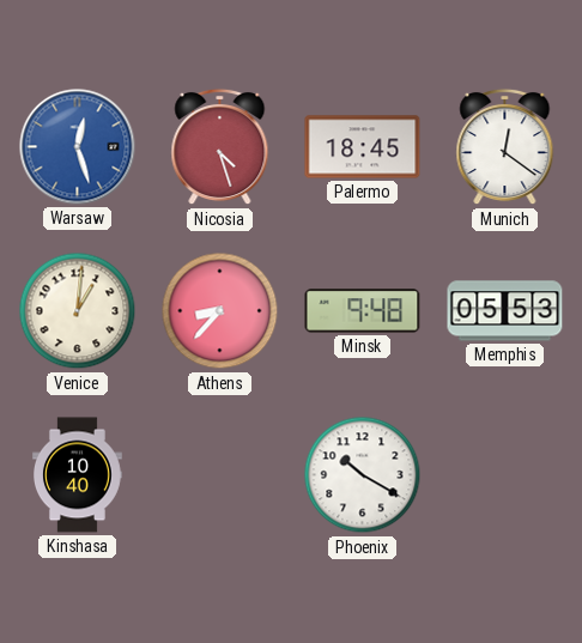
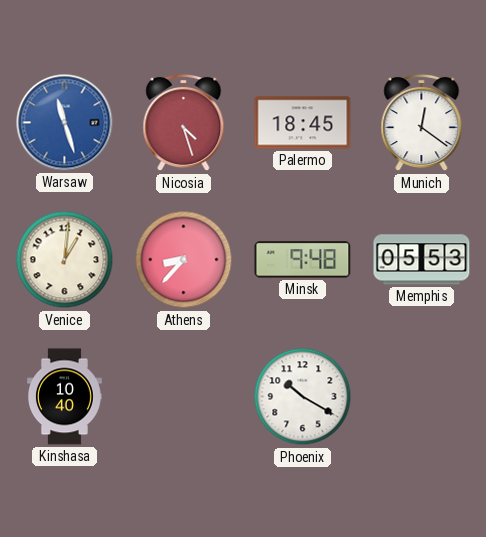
Warsaw: 12:27 -> 11:27
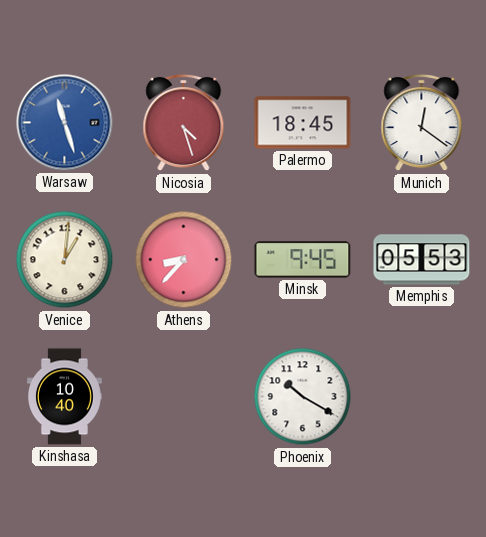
Minsk: 9:48 -> 9:45
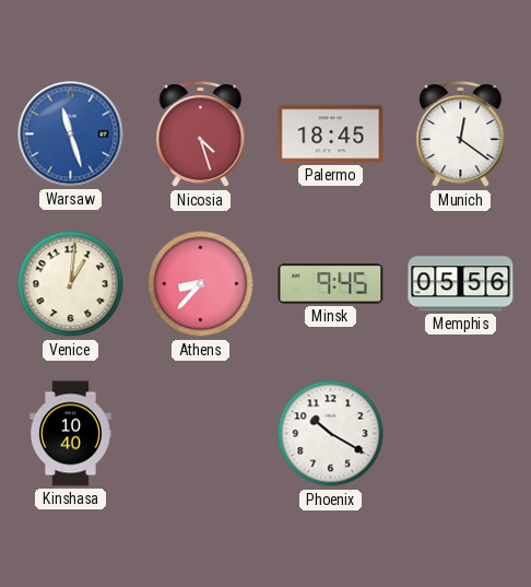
Memphis: 05:53 -> 05:56
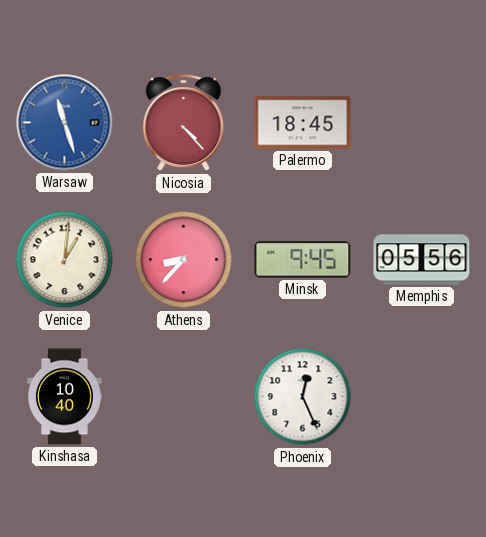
Nicosia: 4:27 -> 4:23
Munich: 12:21 -> none
Phoenix: 10:20 -> 12:26
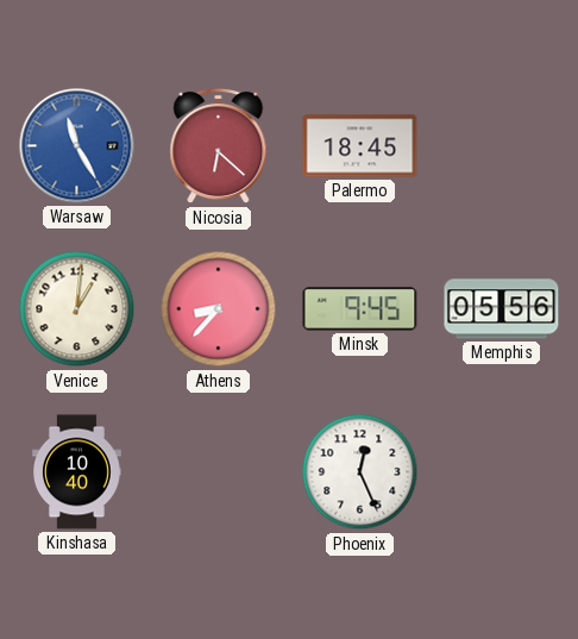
Warsaw: 11:27 -> 11:25
Nicosia: 4:23 -> 6:22
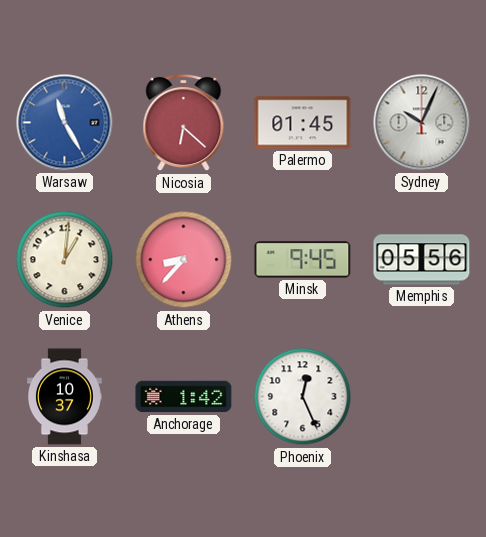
Palermo: 18:45 -> 01:45
Sydney: none -> 10:04
Kinshasa: 10:40 -> 10:37
Anchorage: none -> 1:42
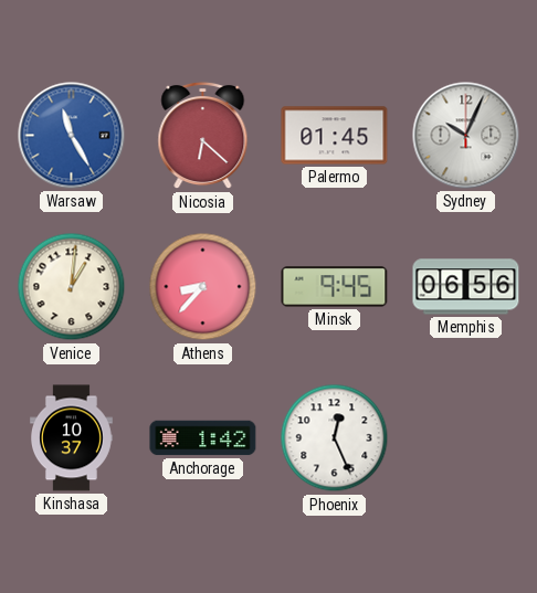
Memphis: 05:56 -> 06:56
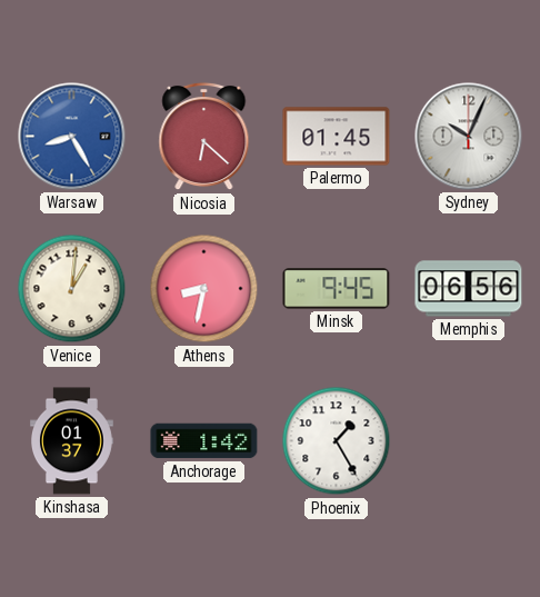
Warsaw: 11:25 -> 8:25
Athens: 8:37 -> 8:32
Kinshasa: 10:37 -> 01:37
Phoenix: 12:26 -> 1:25
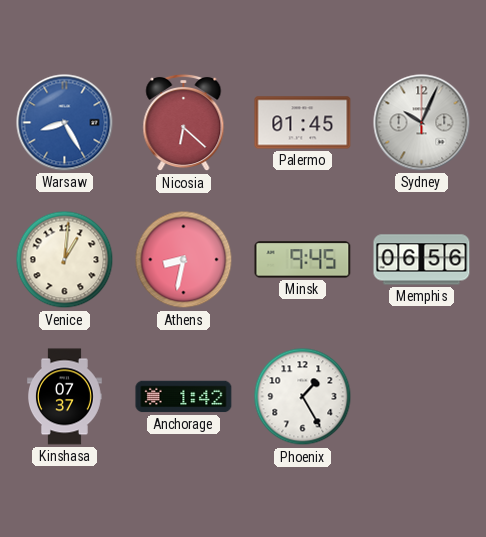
Kinshasa: 01:37 -> 07:37
